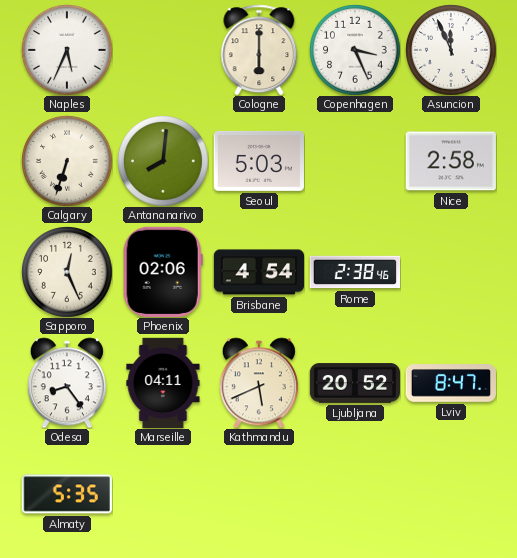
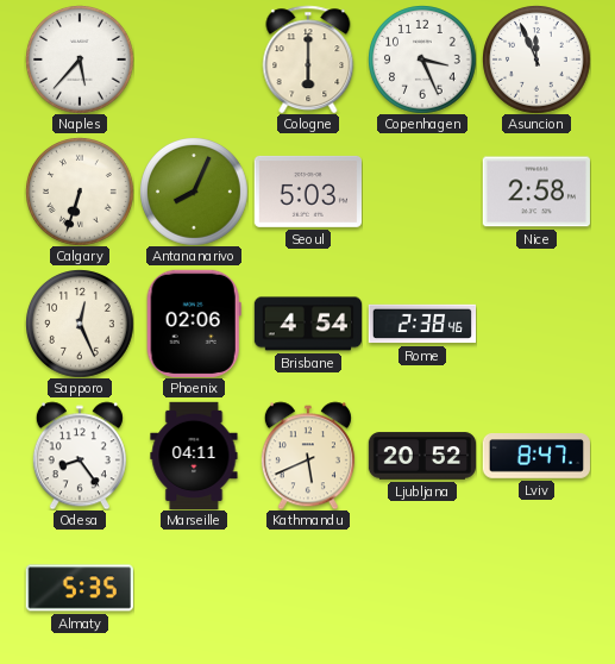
Naples: 5:34 -> 5:37
Antananarivo: 8:01 -> 8:04
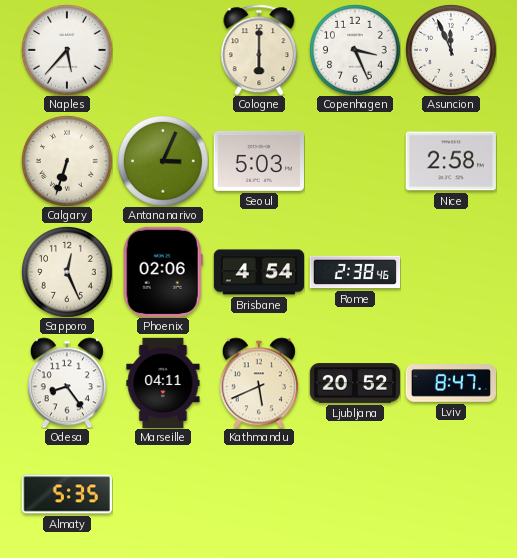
Antananarivo: 8:04 -> 3:04
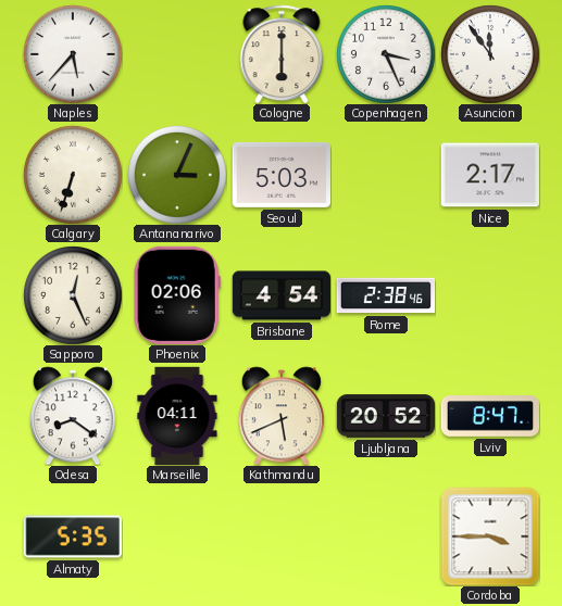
Asuncion: 11:56 -> 11:54
Nice: 2:58 -> 2:17
Odesa: 8:24 -> 8:21
Cordoba: none -> 3:45
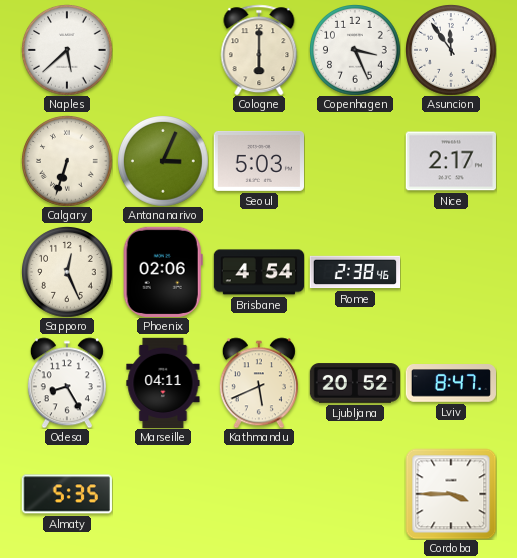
Naples: 5:37 -> 5:38
Odesa: 8:21 -> 8:25
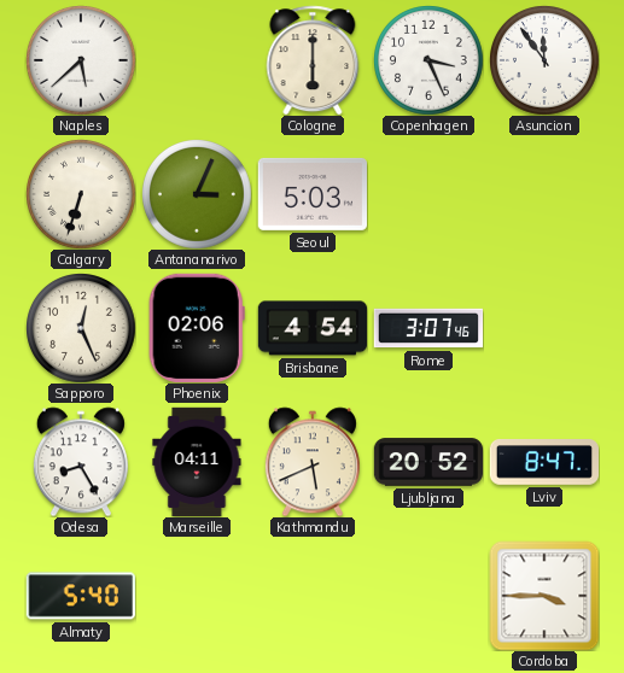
Nice: 2:17 -> none
Rome: 2:38 -> 3:07
Almaty: 5:35 -> 5:40
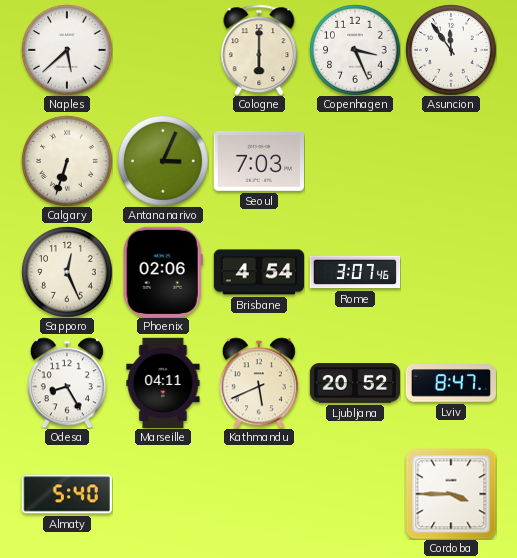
Seoul: 5:03 -> 7:03
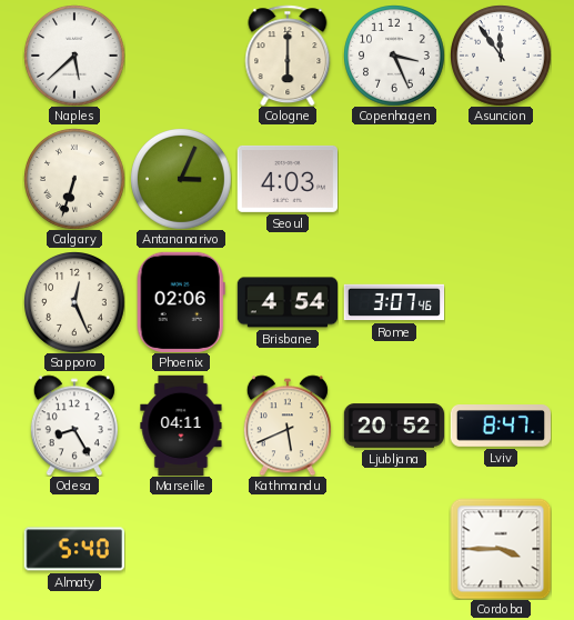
Seoul: 7:03 -> 4:03
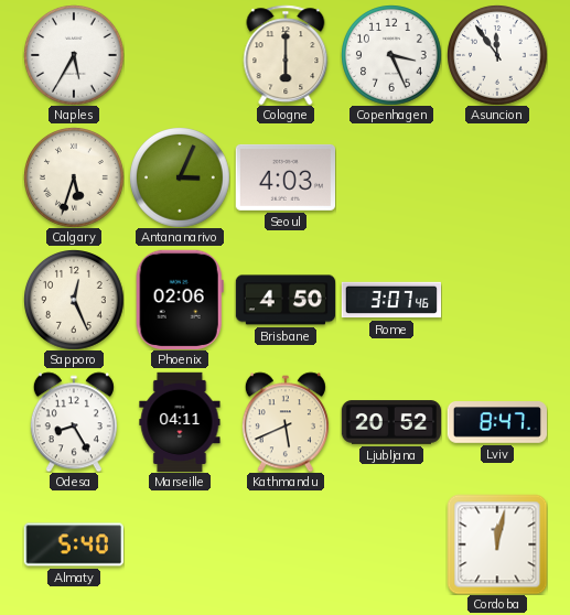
Naples: 5:38 -> 5:35
Calgary: 6:33 -> 5:33
Brisbane: 4:54 -> 4:50
Cordoba: 3:45 -> 12:02
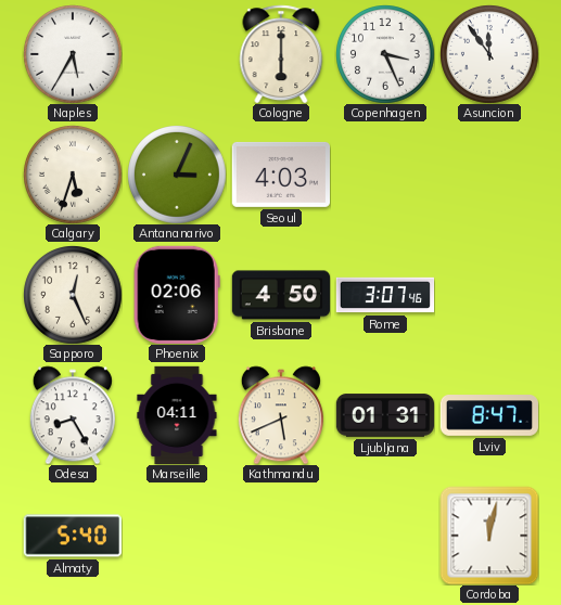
Ljubljana: 20:52 -> 01:31
